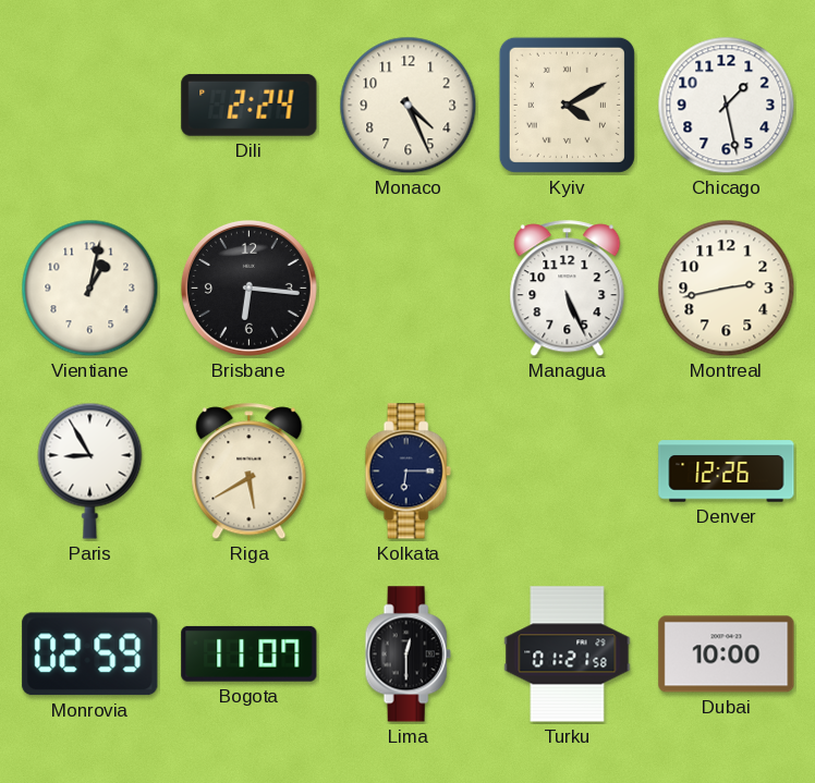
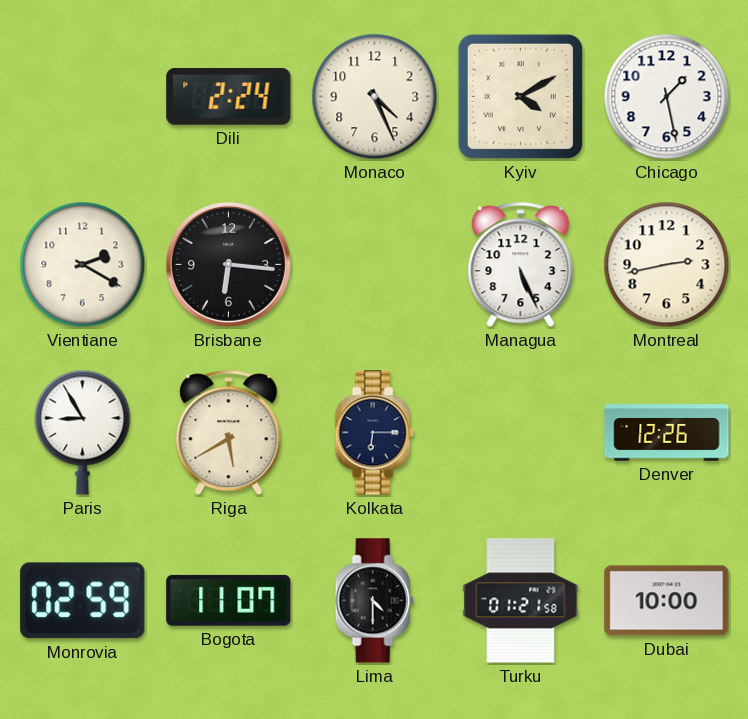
Vientiane: 1:02 -> 2:20
Lima: 12:30 -> 4:30
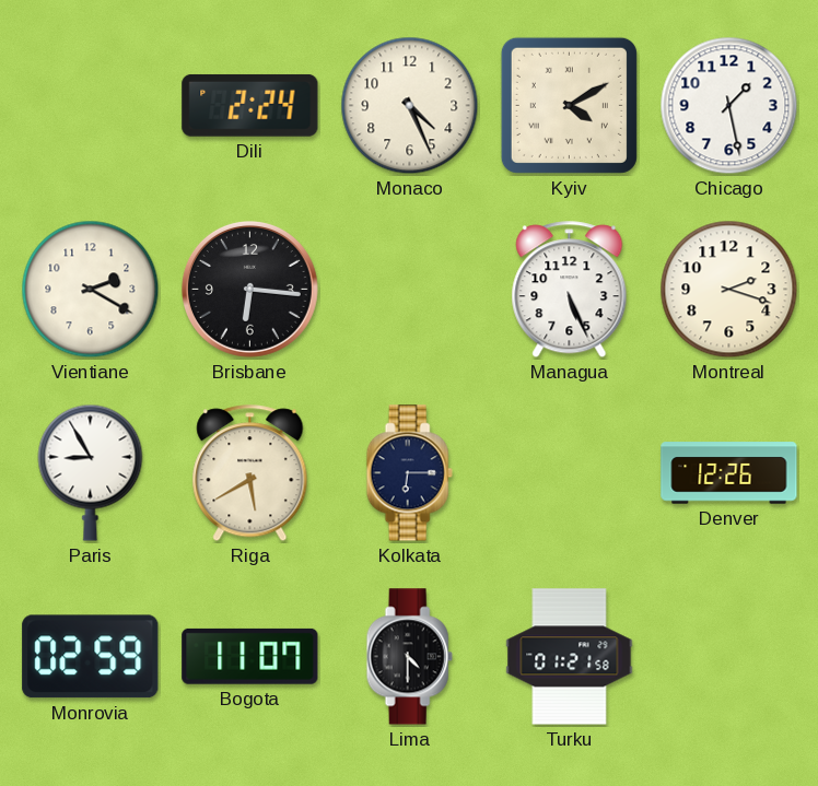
Montreal: 2:43 -> 2:18
Dubai: 10:00 -> none
